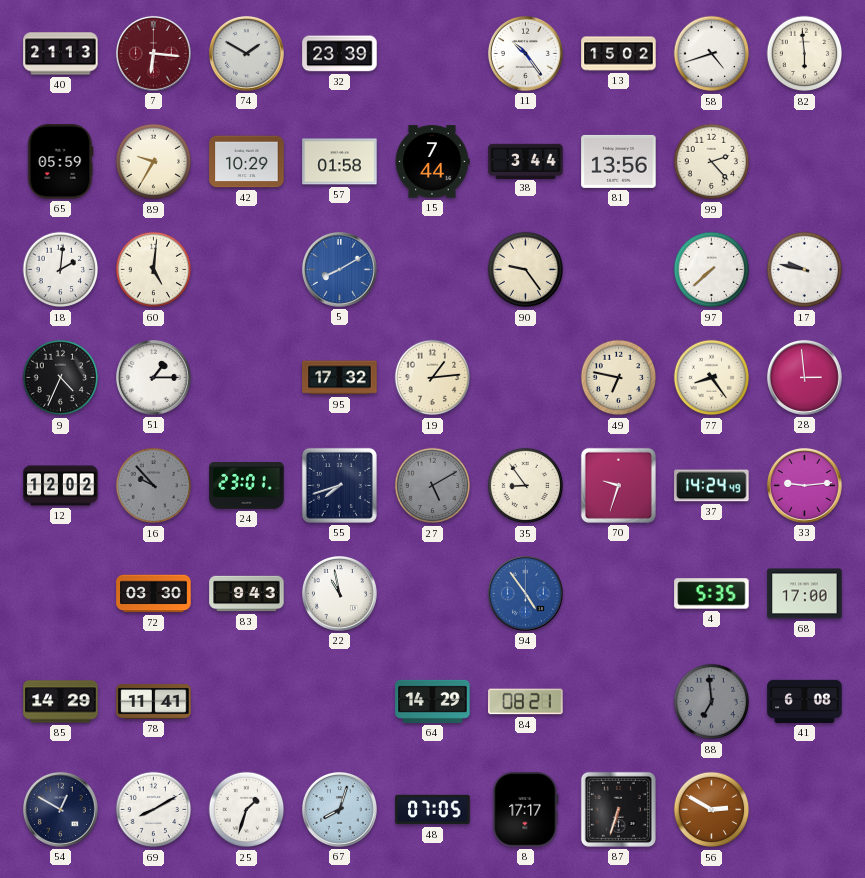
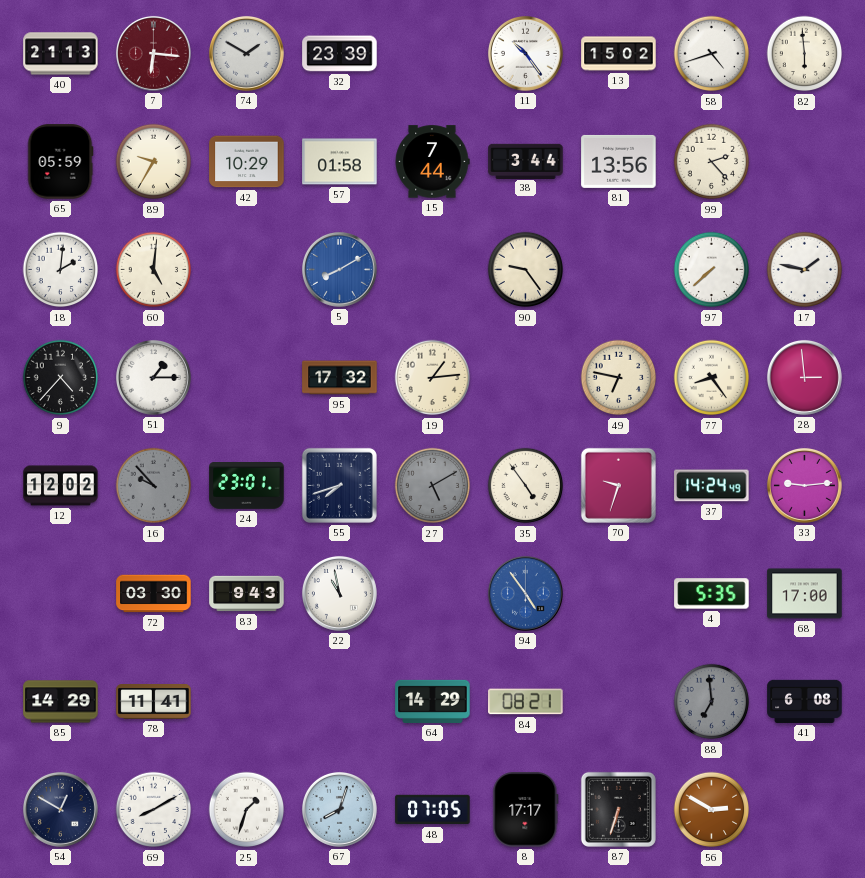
17: 9:47 -> 1:47
9: 4:34 -> 4:37
35: 8:54 -> 4:54
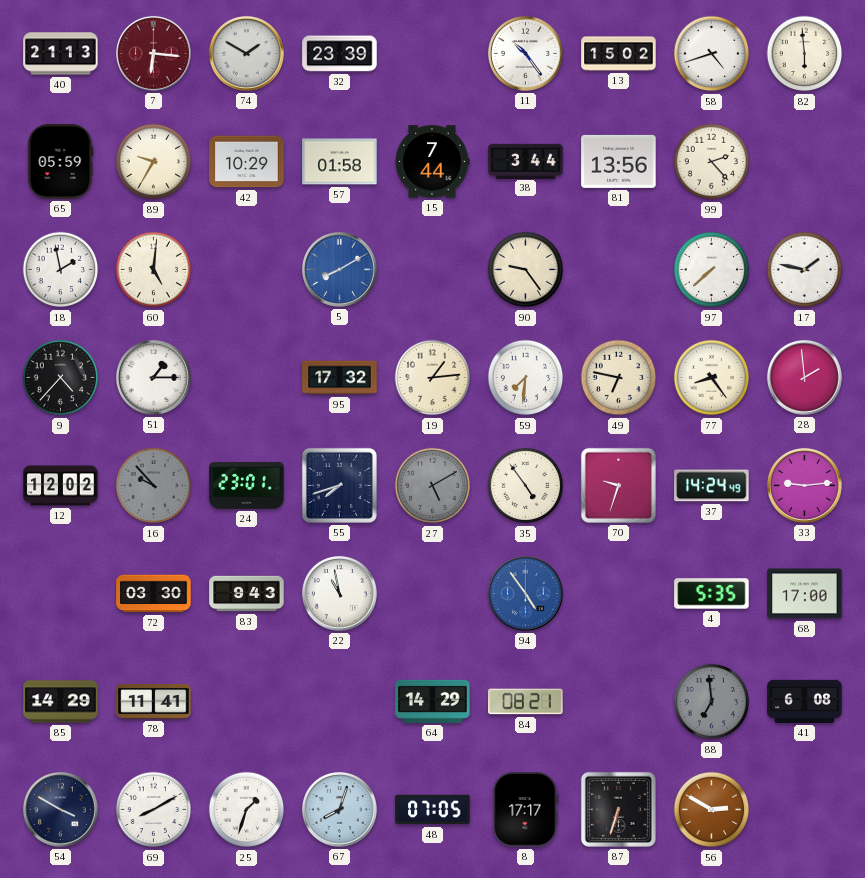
18: 2:01 -> 1:58
59: none -> 7:31
28: 2:59 -> 1:59
54: 12:50 -> 3:50
